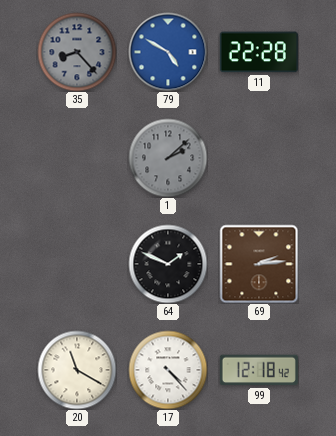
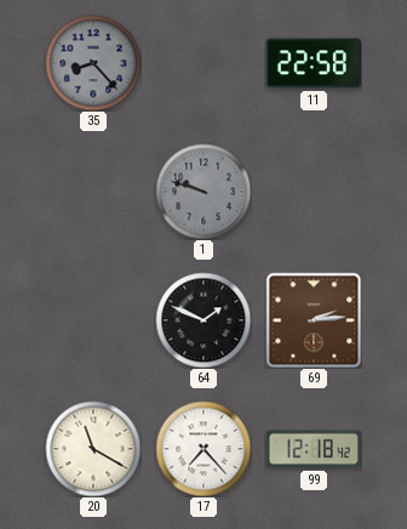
79: 4:50 -> none
11: 22:28 -> 22:58
1: 2:08 -> 9:48
17: 4:23 -> 7:23
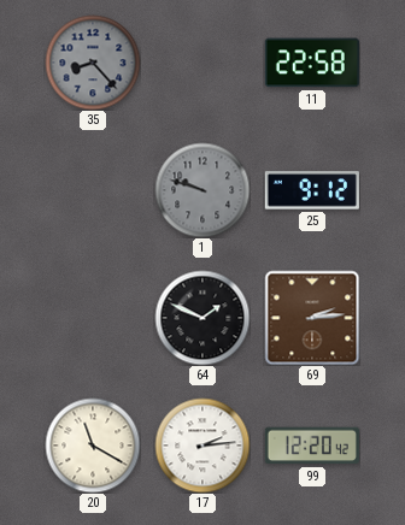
25: none -> 9:12
17: 7:23 -> 2:14
99: 12:18 -> 12:20
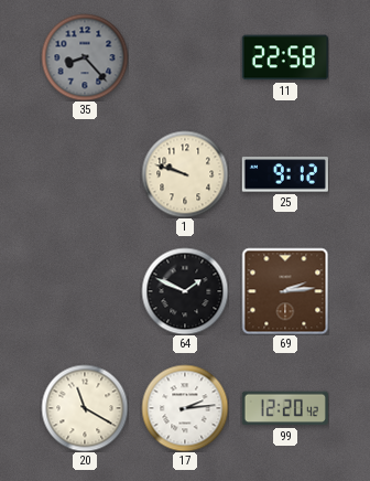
1 dial: grey -> cream
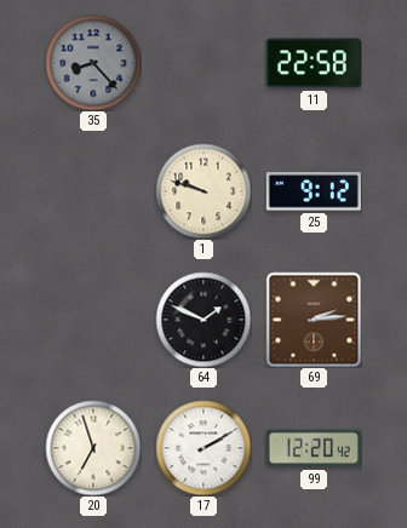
20: 11:20 -> 6:57
17: 2:14 -> 2:10
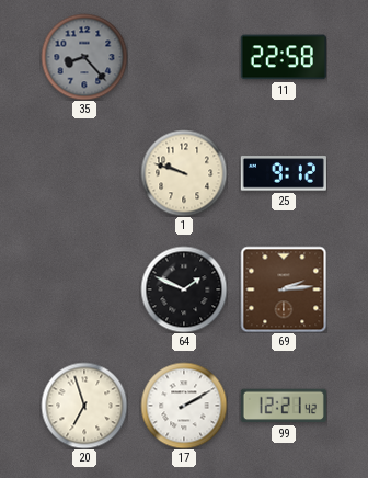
99: 12:20 -> 12:21
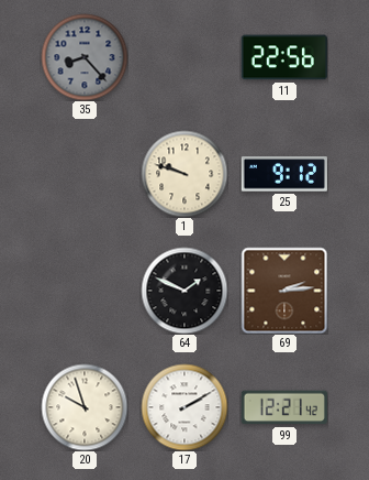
11: 22:58 -> 22:56
20: 6:57 -> 9:57
